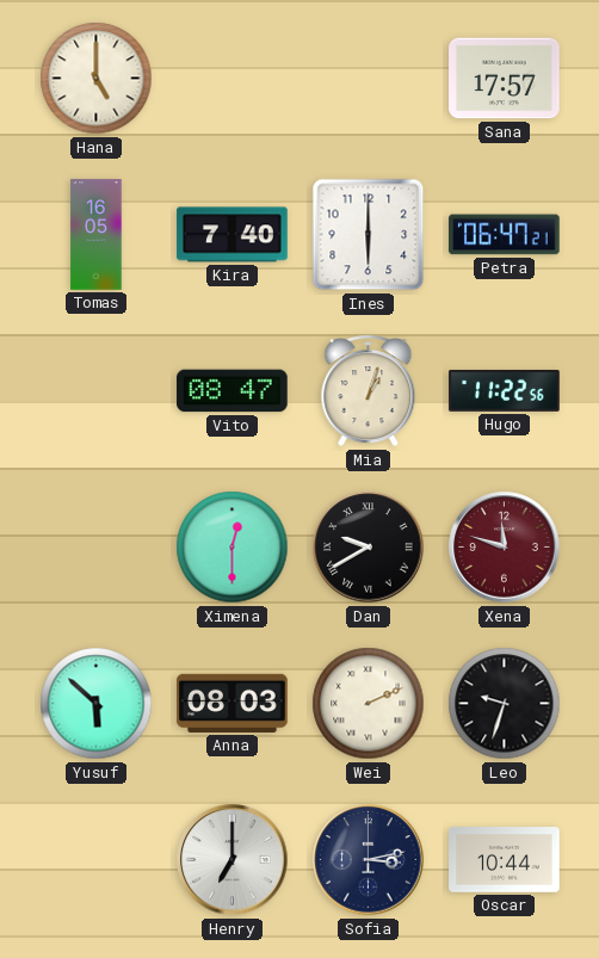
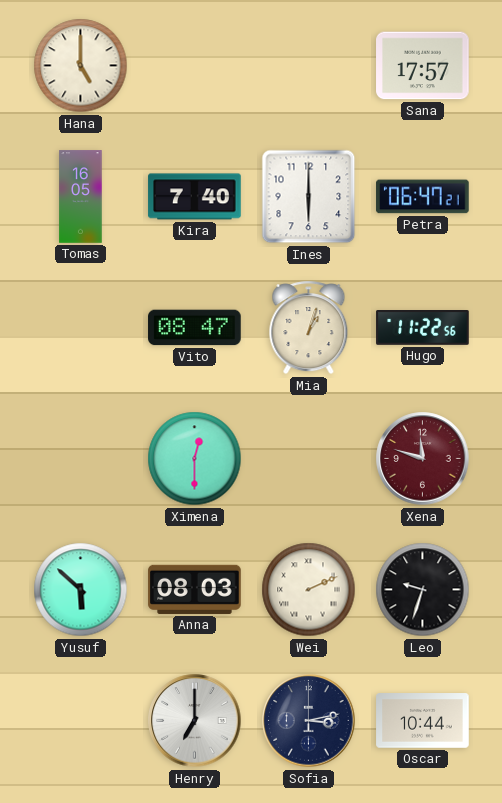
Dan: 9:40 -> none
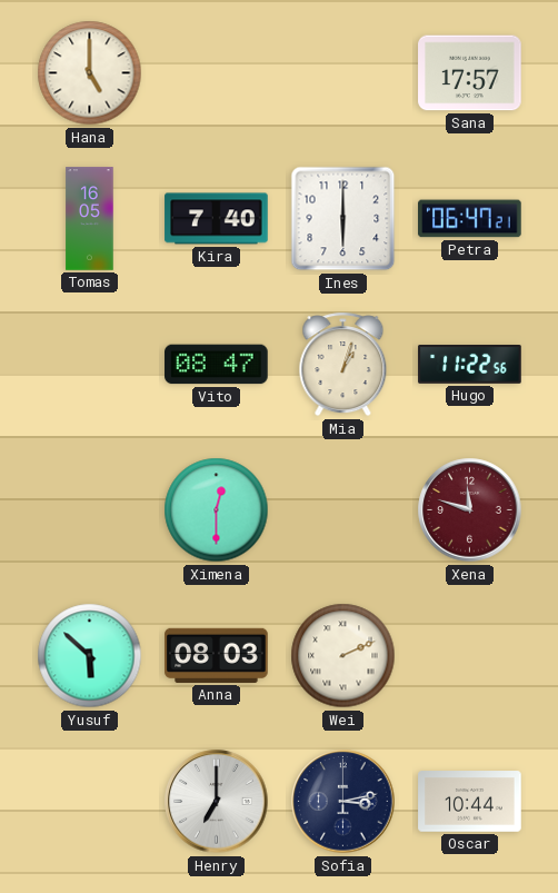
Leo: 9:33 -> none
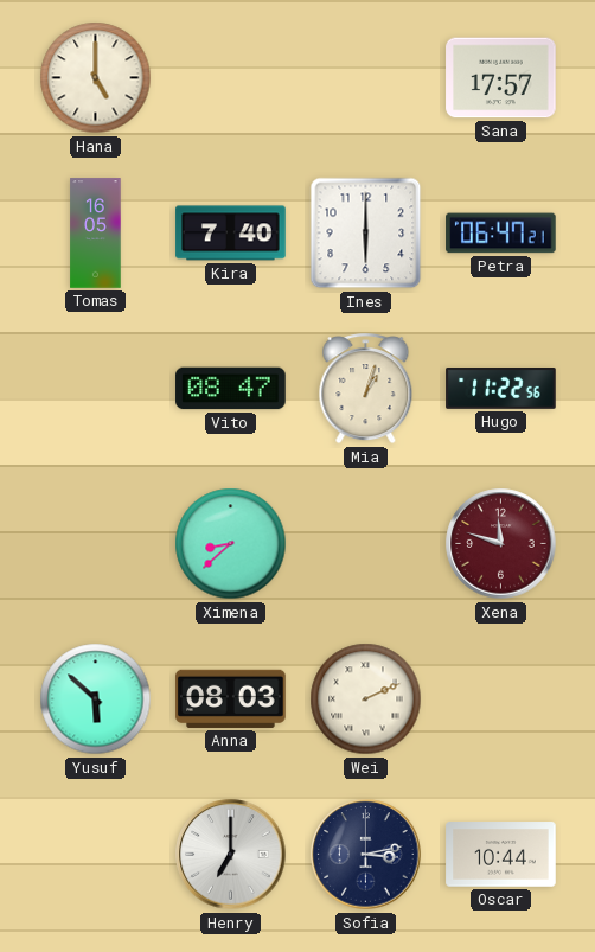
Ximena: 12:30 -> 8:38
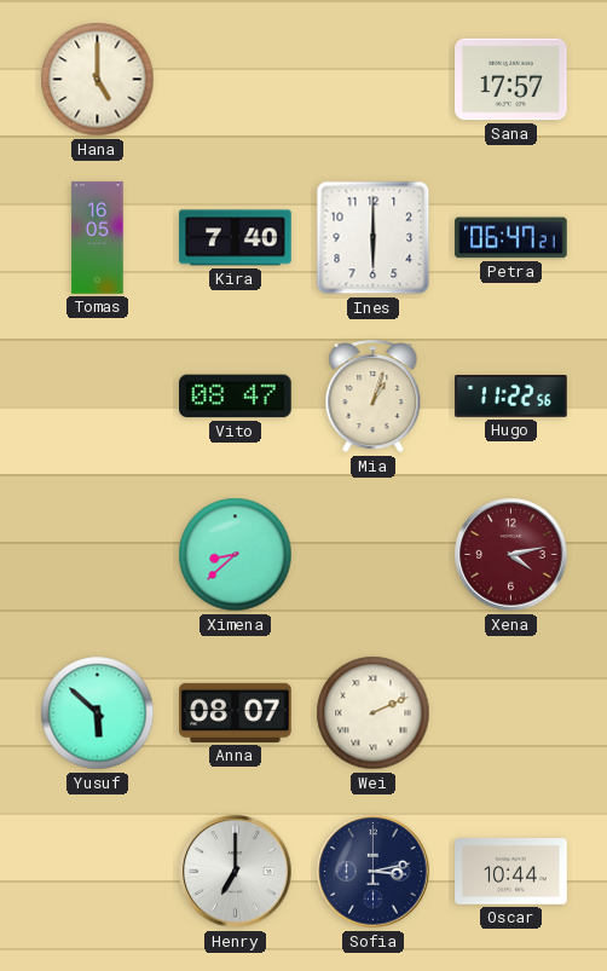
Xena: 11:48 -> 4:13
Anna: 08:03 -> 08:07
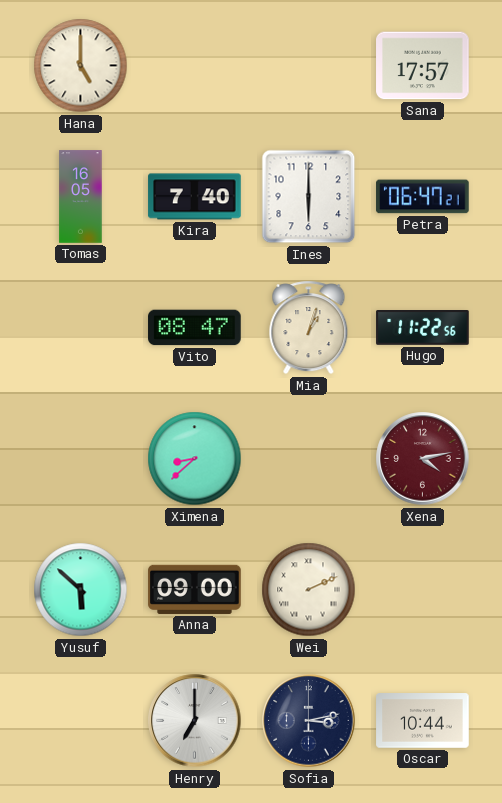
Anna: 08:07 -> 09:00
